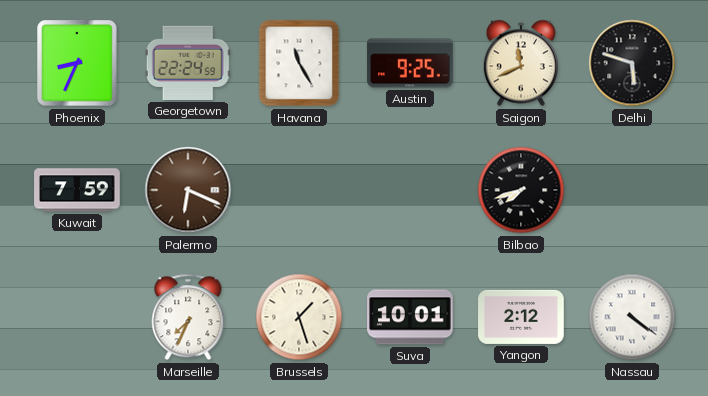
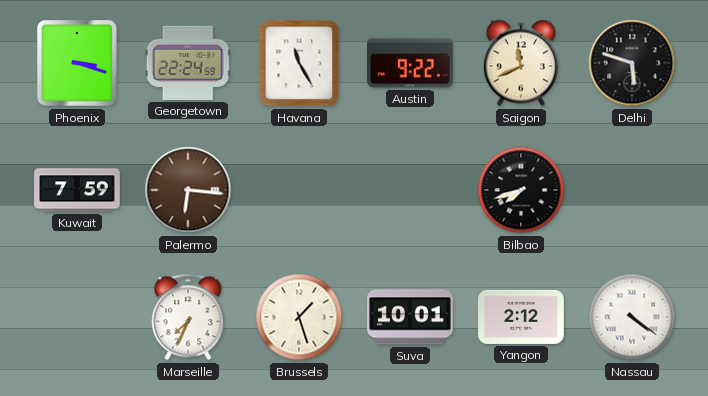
Phoenix: 8:34 -> 3:18
Austin: 9:25 -> 9:22
Palermo: 6:19 -> 6:16
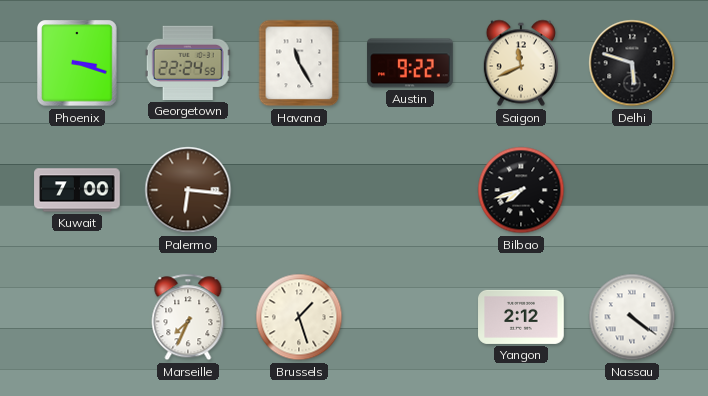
Kuwait: 7:59 -> 7:00
Suva: 10:01 -> none
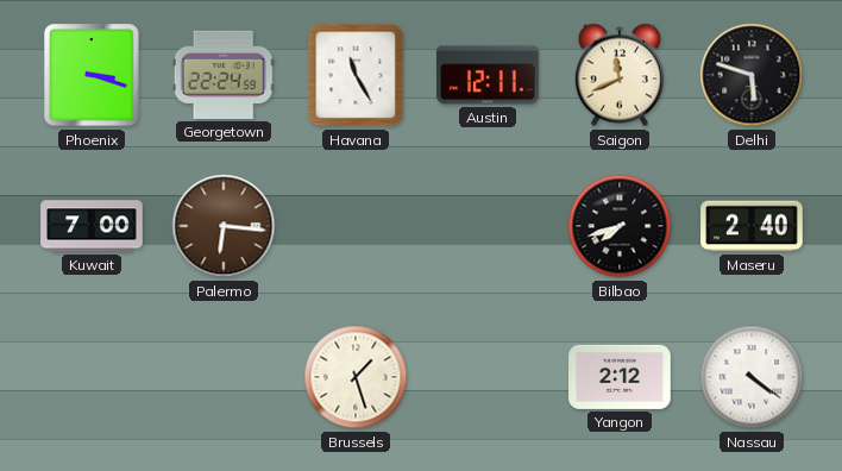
Austin: 9:22 -> 12:11
Maseru: none -> 2:40
Marseille: 7:34 -> none
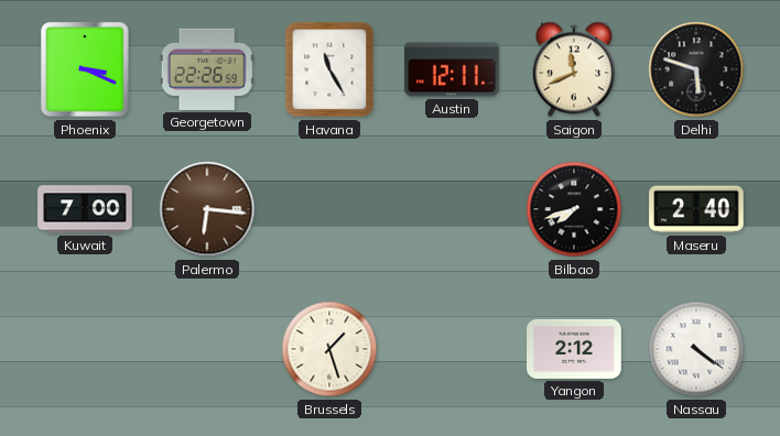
Phoenix: 3:18 -> 3:19
Georgetown: 22:24 -> 22:26
